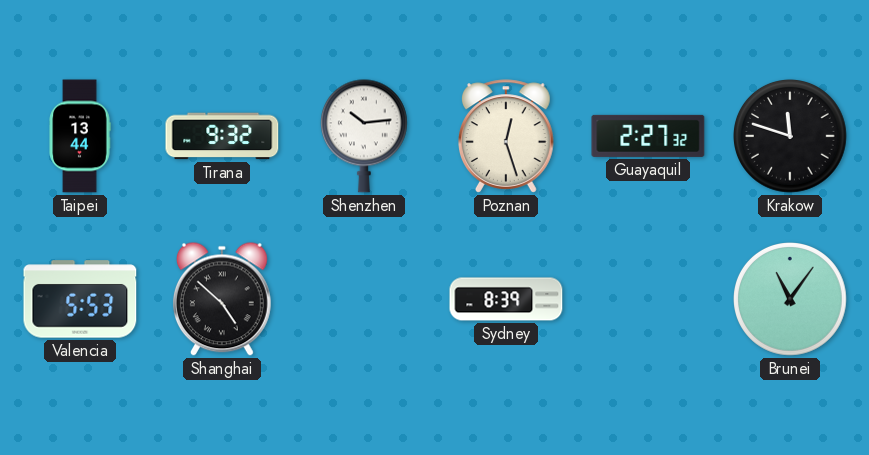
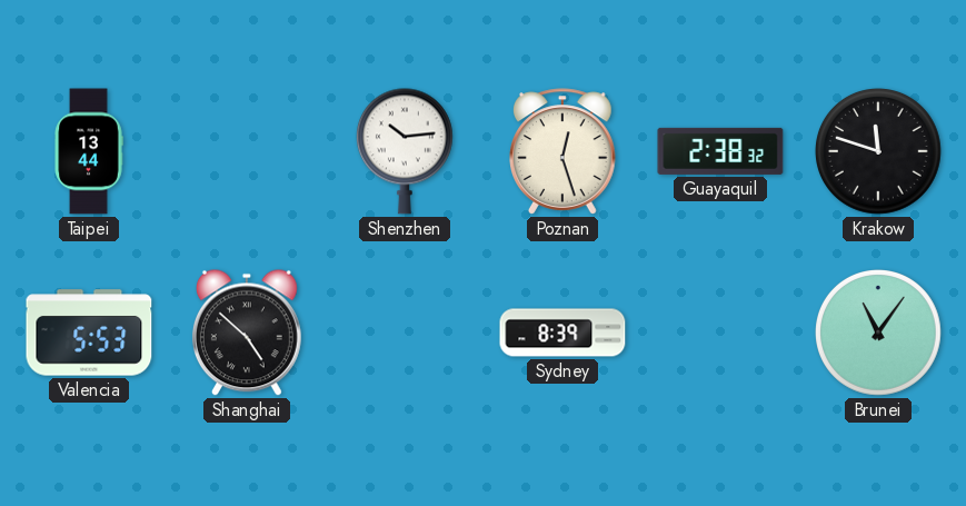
Tirana: 9:32 -> none
Guayaquil: 2:27 -> 2:38
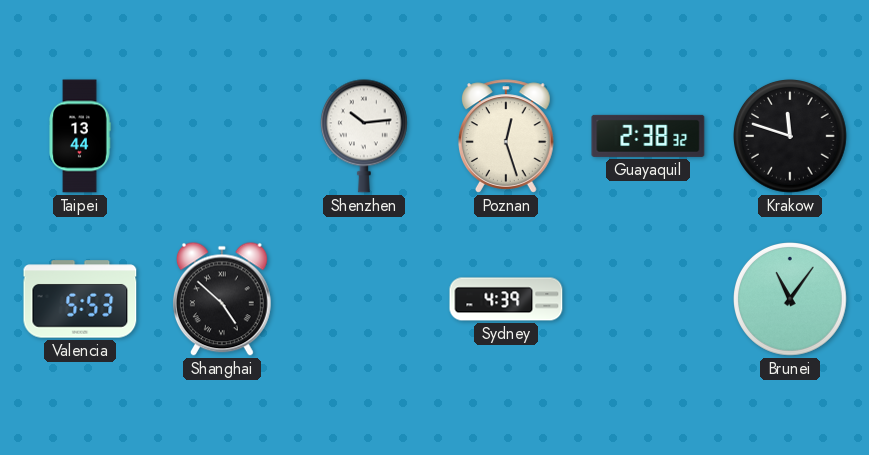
Sydney: 8:39 -> 4:39
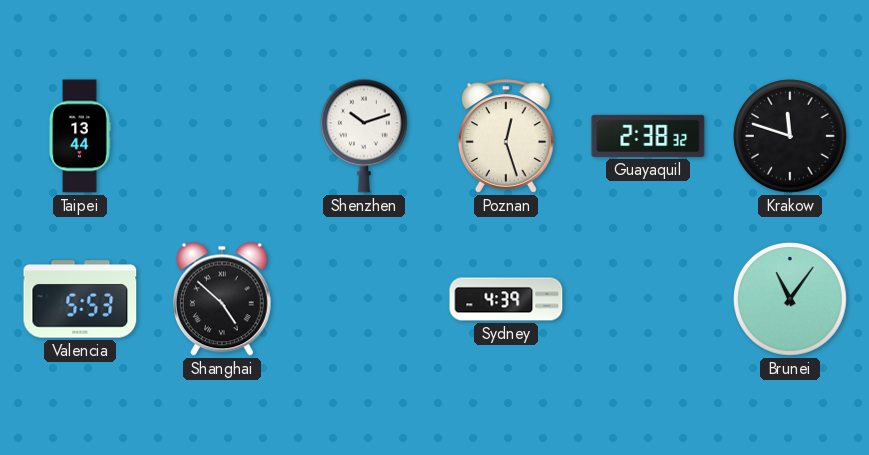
Shenzhen: 10:14 -> 10:12
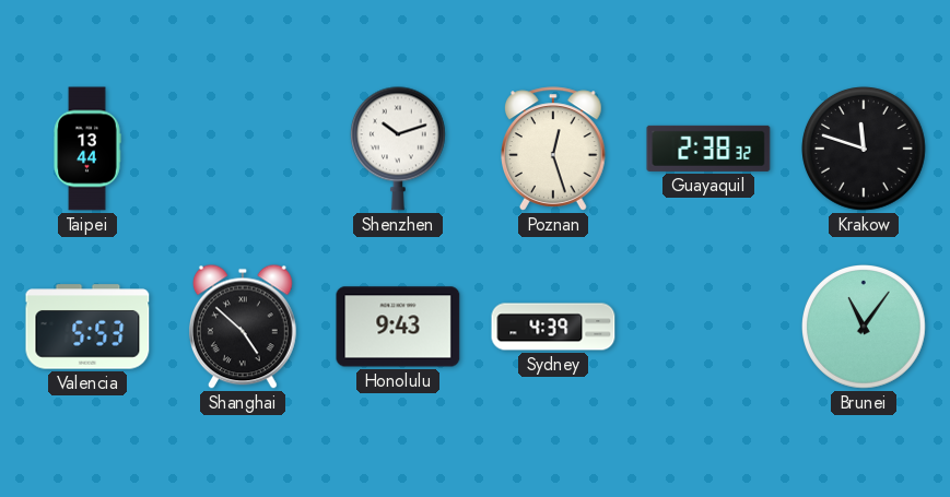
Honolulu: none -> 9:43
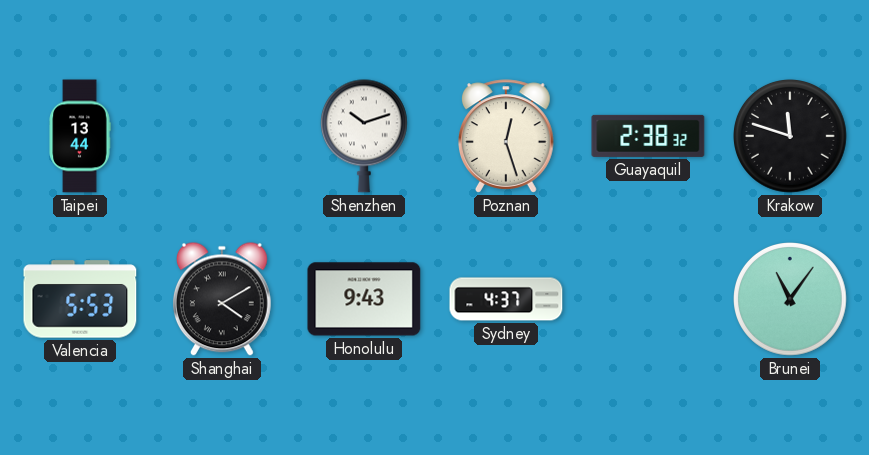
Shanghai: 4:52 -> 4:10
Sydney: 4:39 -> 4:37
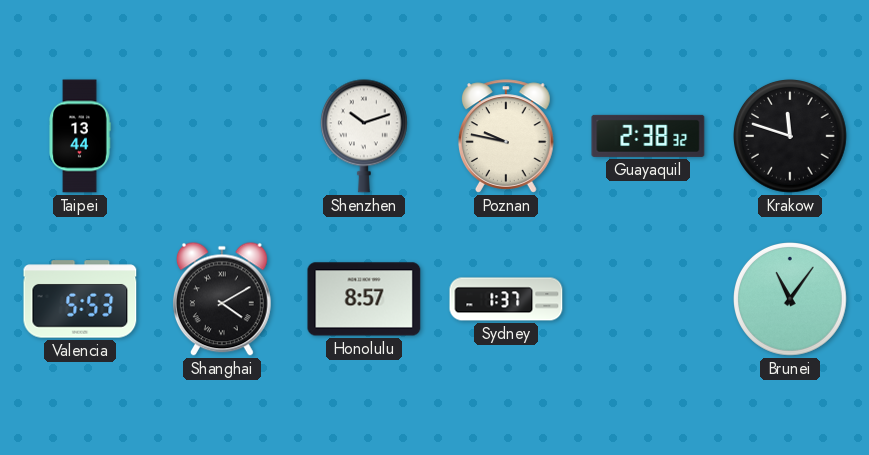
Poznan: 12:27 -> 9:47
Honolulu: 9:43 -> 8:57
Sydney: 4:37 -> 1:37
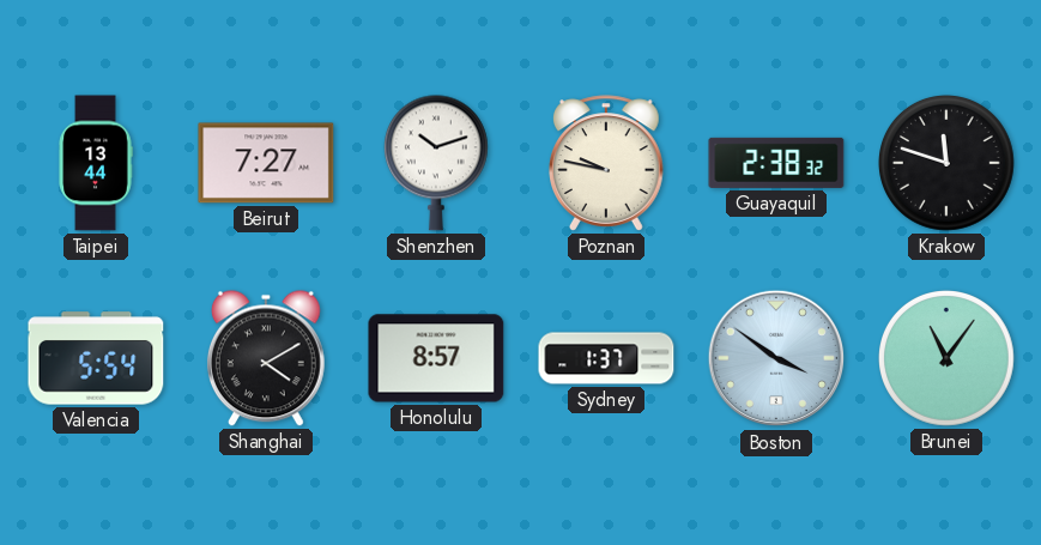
Beirut: none -> 7:27
Valencia: 5:53 -> 5:54
Boston: none -> 3:51
